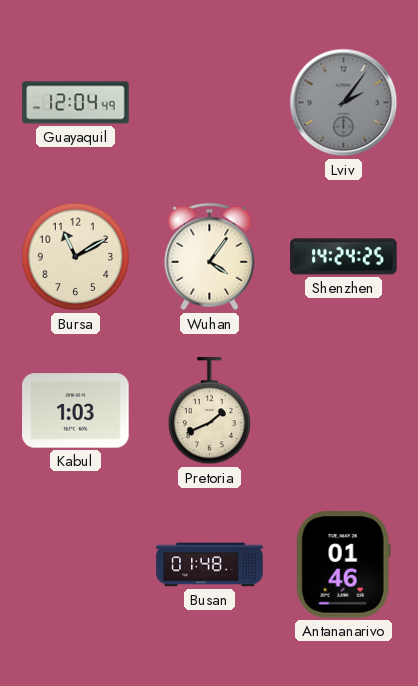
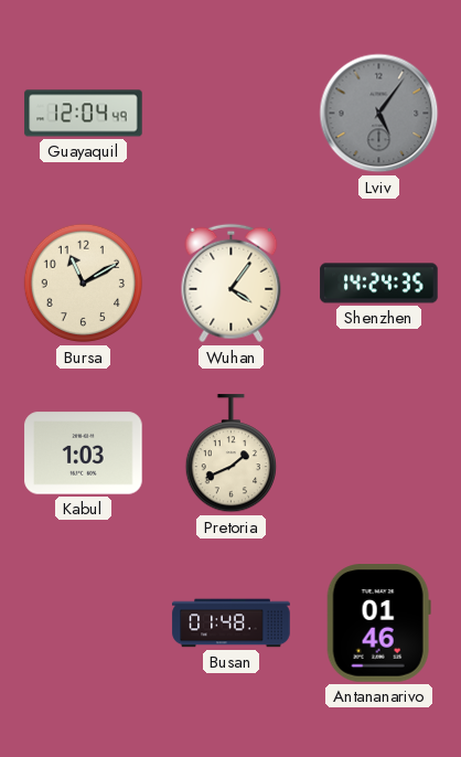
Lviv: 2:06 -> 5:06
Shenzhen: 14:24:25 -> 14:24:35
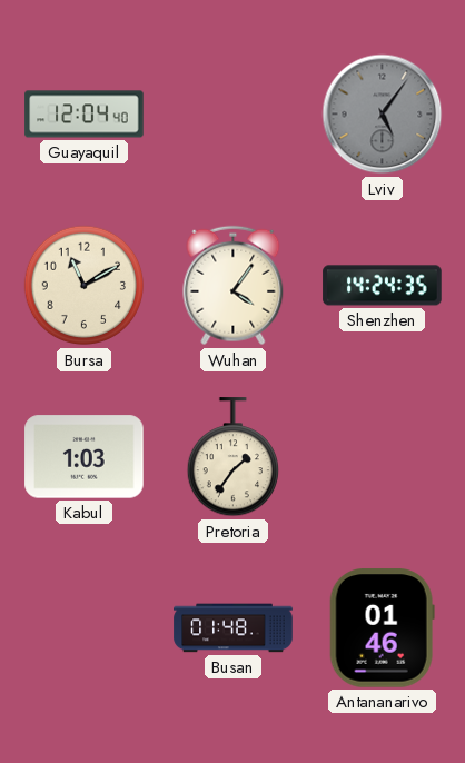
Guayaquil: 12:04:49 -> 12:04:40
Pretoria: 1:41 -> 1:36
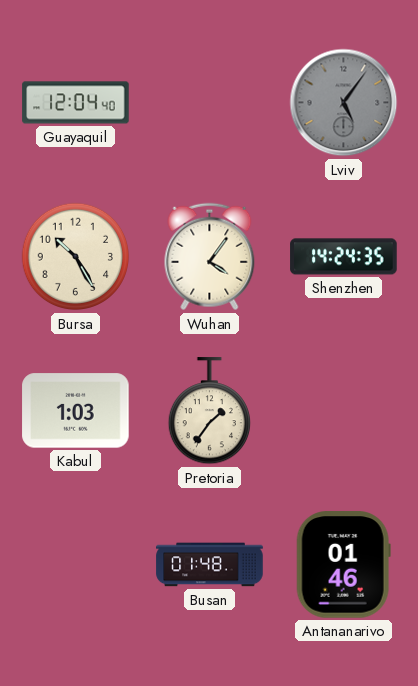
Bursa: 11:10 -> 10:25
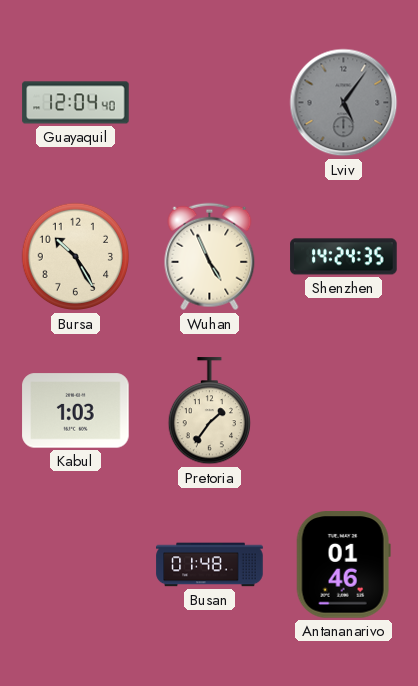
Wuhan: 4:06 -> 4:56
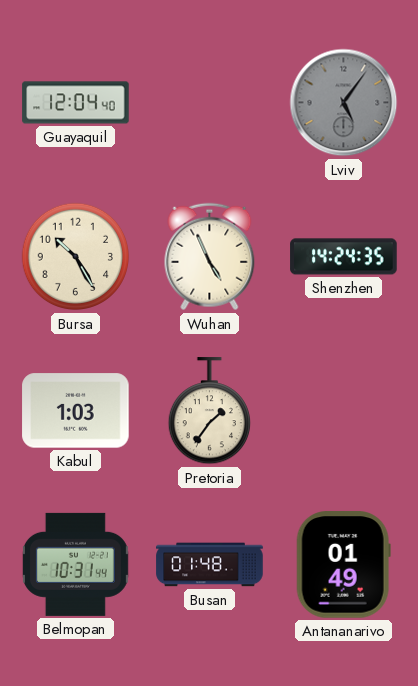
Belmopan: none -> 10:31
Antananarivo: 01:46 -> 01:49
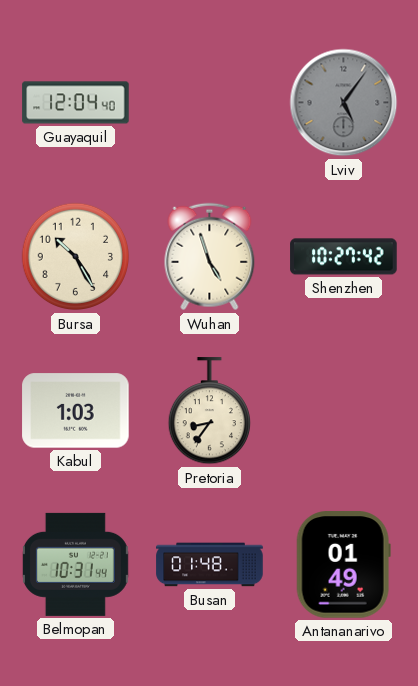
Wuhan: 4:56 -> 4:57
Shenzhen: 14:24 -> 10:27
Pretoria: 1:36 -> 8:36
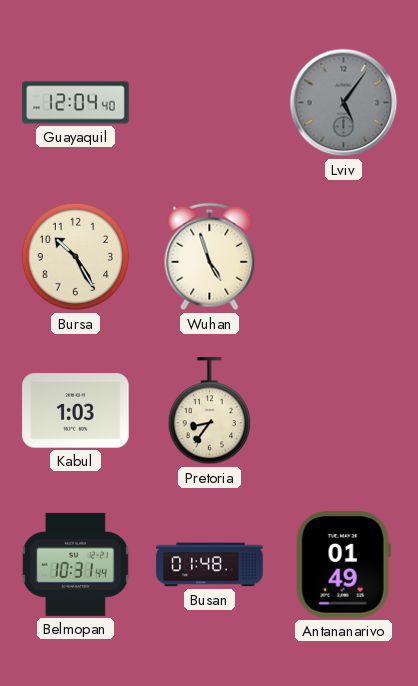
Shenzhen: 10:27 -> none
